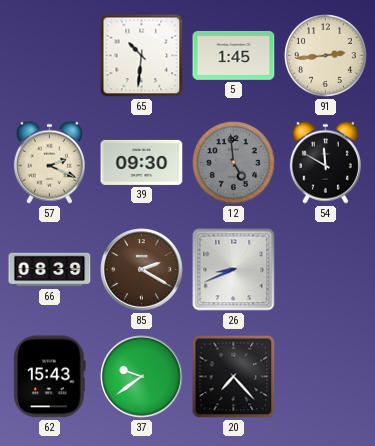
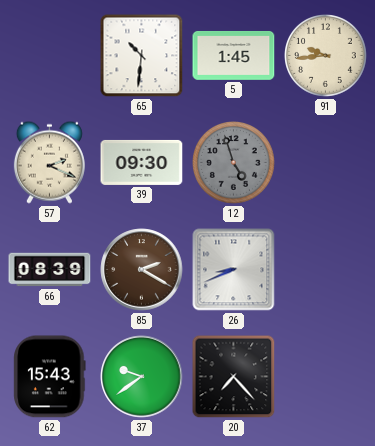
91: 2:44 -> 9:44
12: 4:59 -> 4:57
54: 11:50 -> none
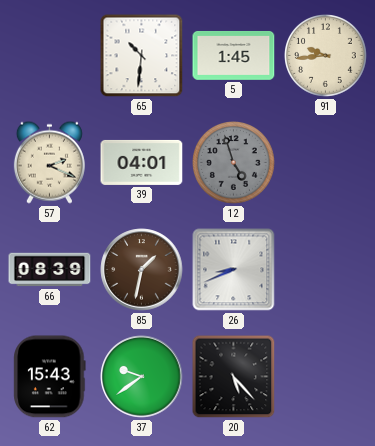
39: 09:30 -> 04:01
85: 2:20 -> 1:32
20: 7:23 -> 5:23
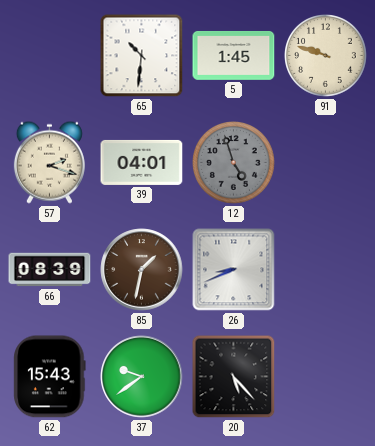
91: 9:44 -> 9:48
57: 2:19 -> 2:18
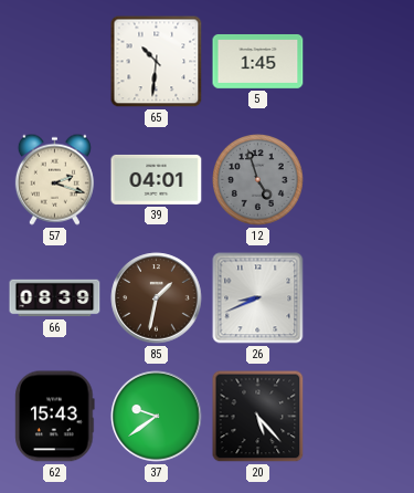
91: 9:48 -> none
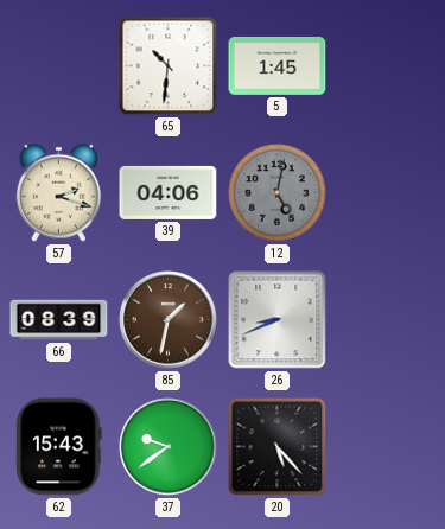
39: 04:01 -> 04:06
12: 4:57 -> 5:02
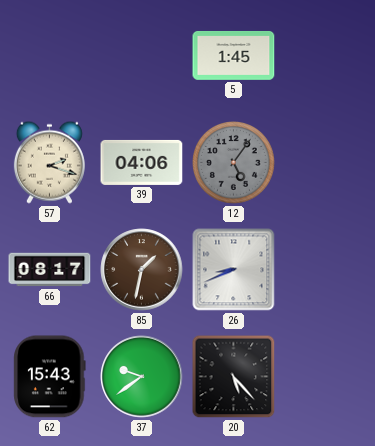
65: 10:31 -> none
12: 5:02 -> 5:06
66: 08:39 -> 08:17
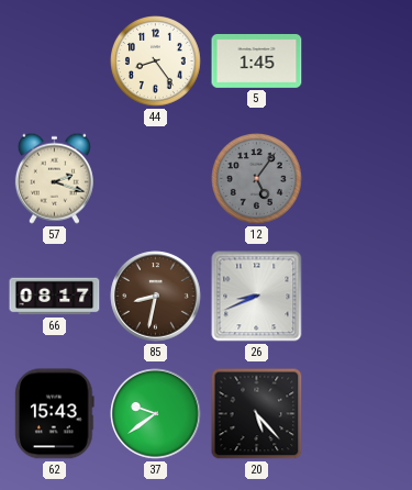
44: none -> 8:24
39: 04:06 -> none
85: 1:32 -> 8:32
